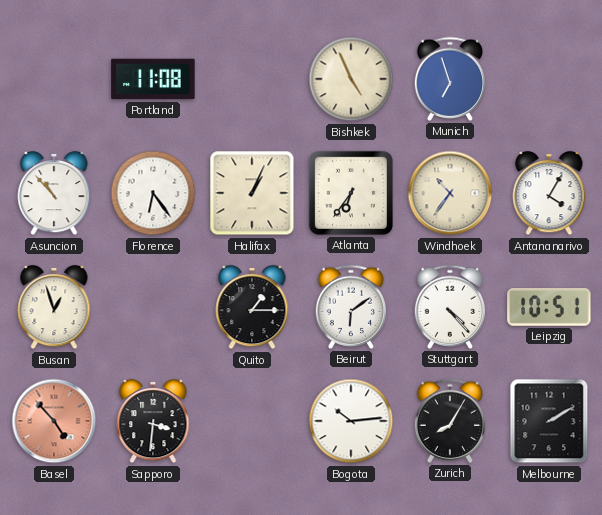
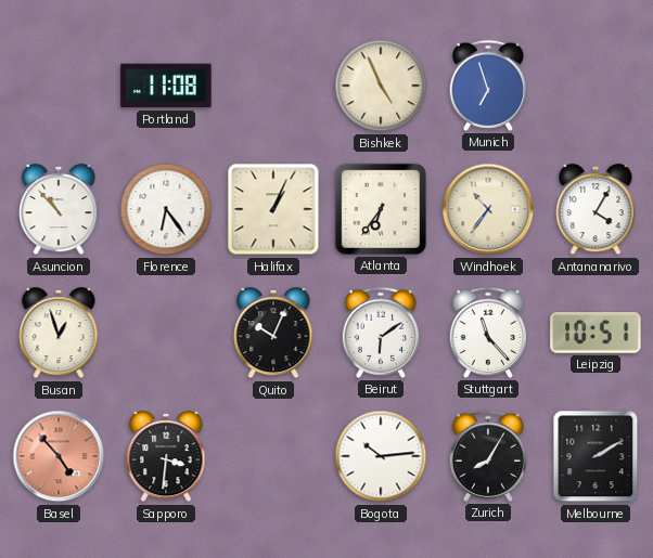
Quito: 1:15 -> 10:04
Stuttgart: 4:23 -> 11:23
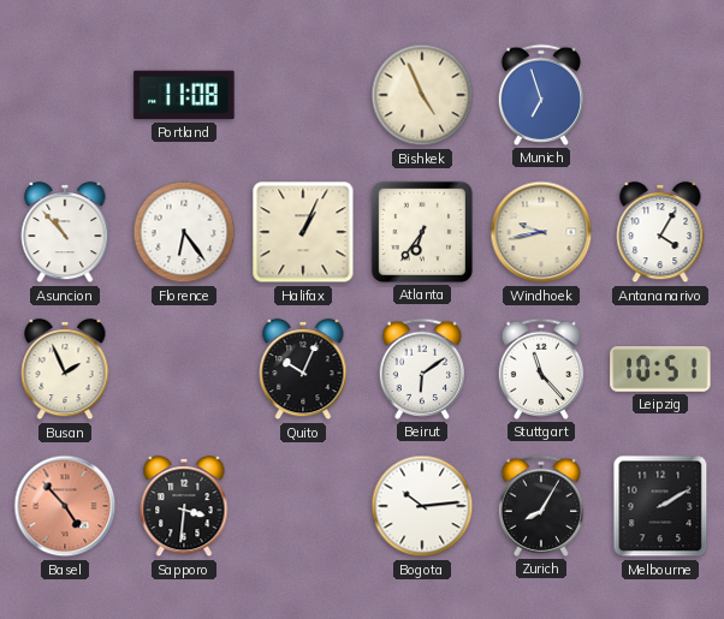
Windhoek: 10:36 -> 9:43
Busan: 12:57 -> 1:56
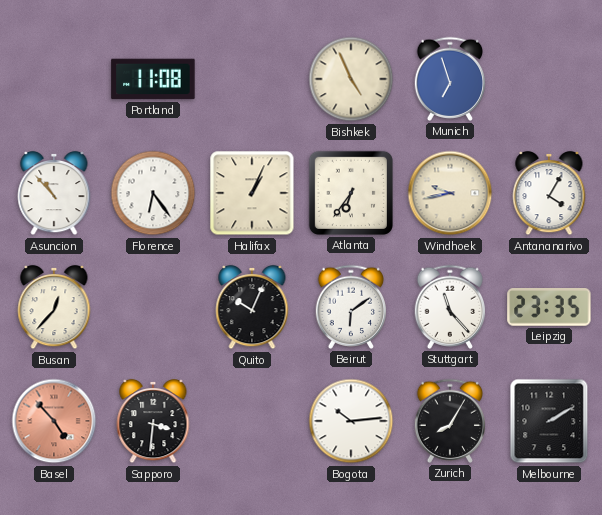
Busan: 1:56 -> 12:37
Leipzig: 10:51 -> 23:35
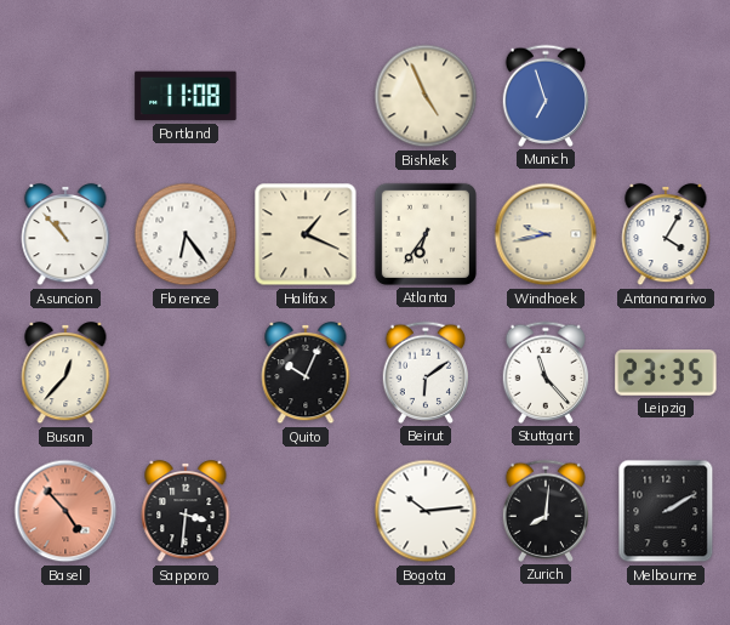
Halifax: 1:04 -> 1:19
Zurich: 8:05 -> 8:01
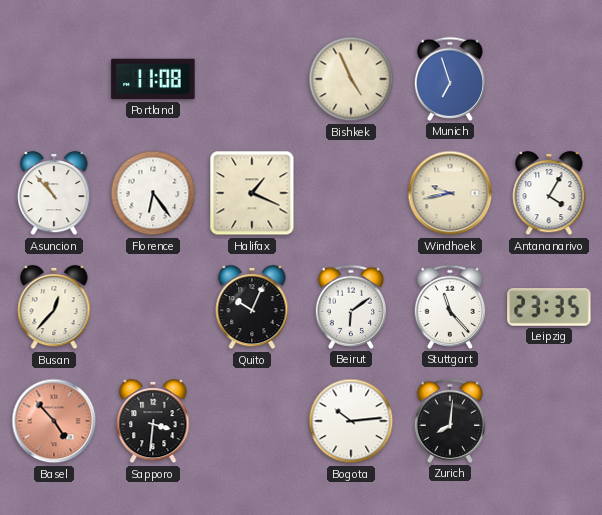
Atlanta: 6:36 -> none
Melbourne: 2:10 -> none
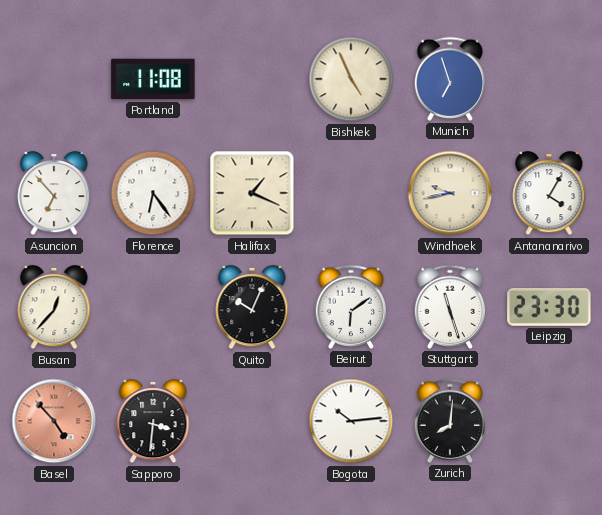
Asuncion: 10:53 -> 6:53
Stuttgart: 11:23 -> 11:27
Leipzig: 23:35 -> 23:30
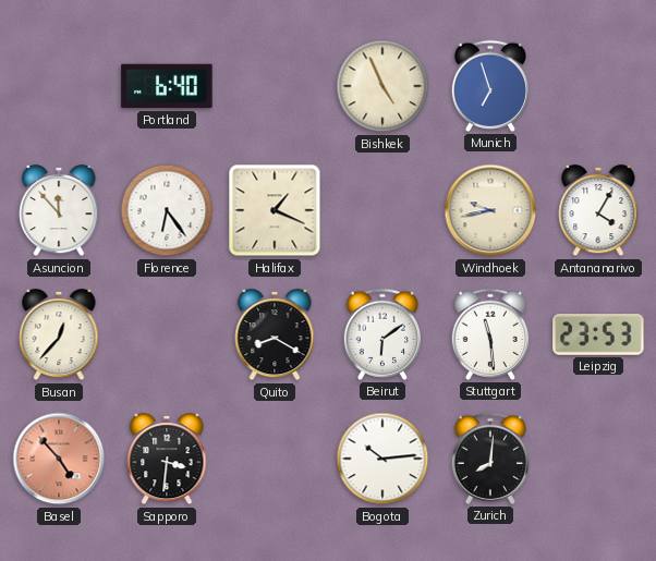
Portland: 11:08 -> 6:40
Asuncion: 6:53 -> 11:53
Quito: 10:04 -> 8:20
Stuttgart: 11:27 -> 11:29
Leipzig: 23:30 -> 23:53
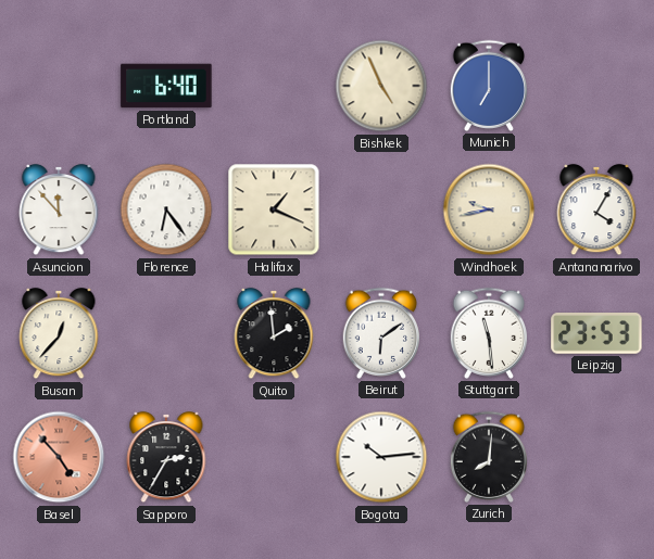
Munich: 6:57 -> 7:00
Quito: 8:20 -> 1:59
Sapporo: 3:31 -> 2:35
